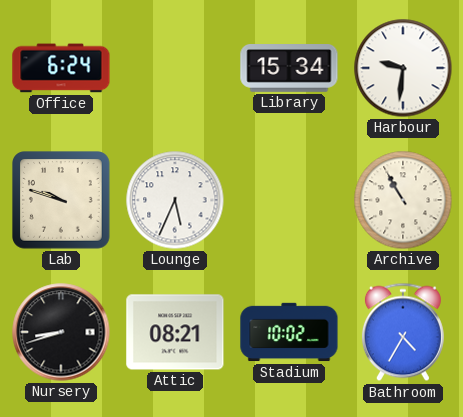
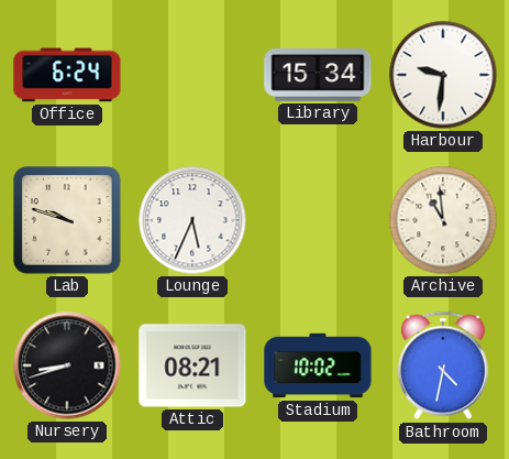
Archive: 10:55 -> 10:59
Bathroom: 4:35 -> 4:32
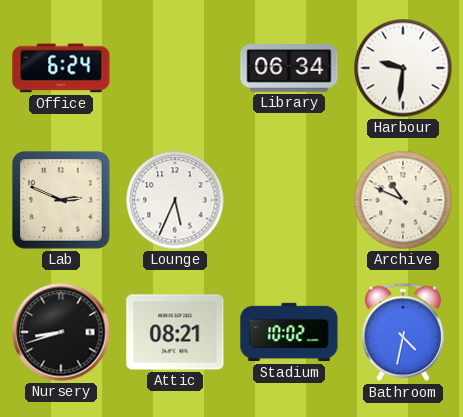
Library: 15:34 -> 06:34
Lab: 9:48 -> 2:49
Archive: 10:59 -> 10:49
